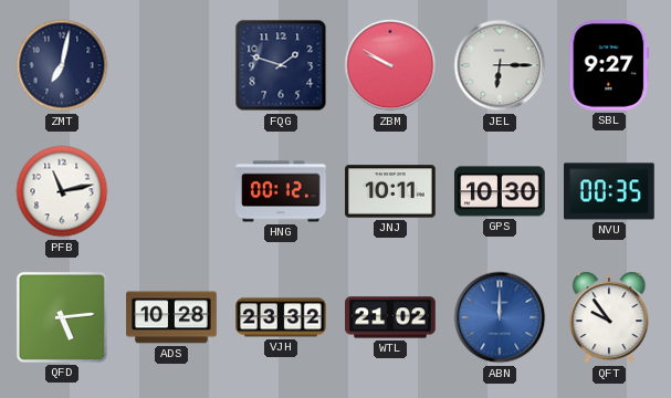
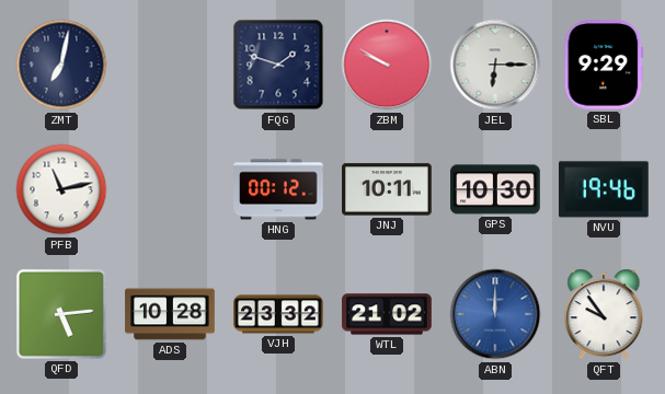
SBL: 9:27 -> 9:29
NVU: 00:35 -> 19:46
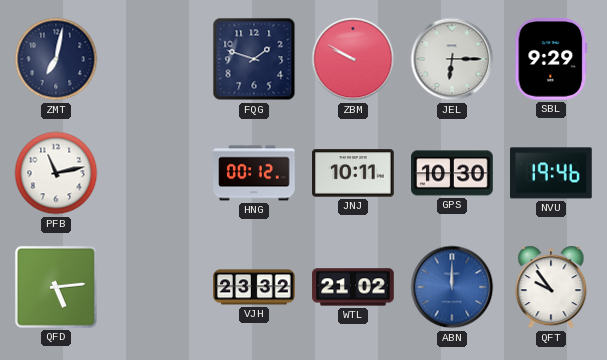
ADS: 10:28 -> none
